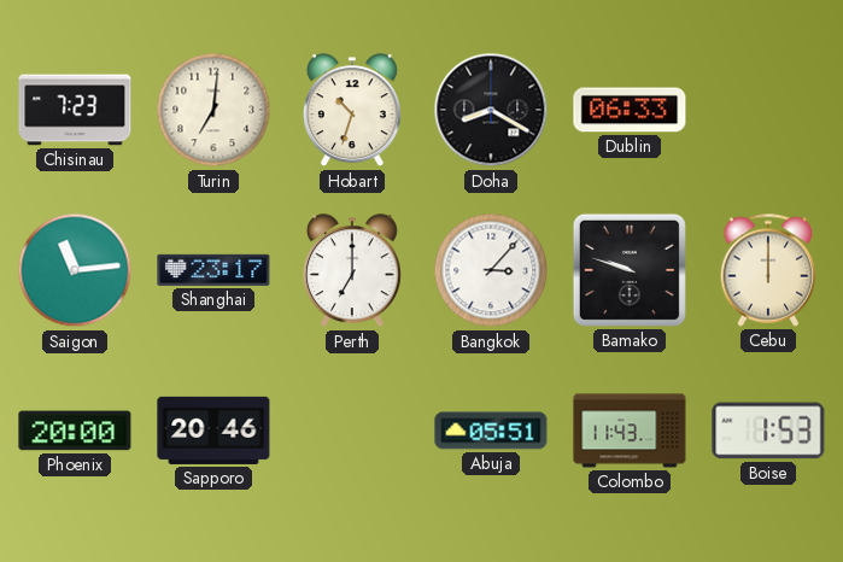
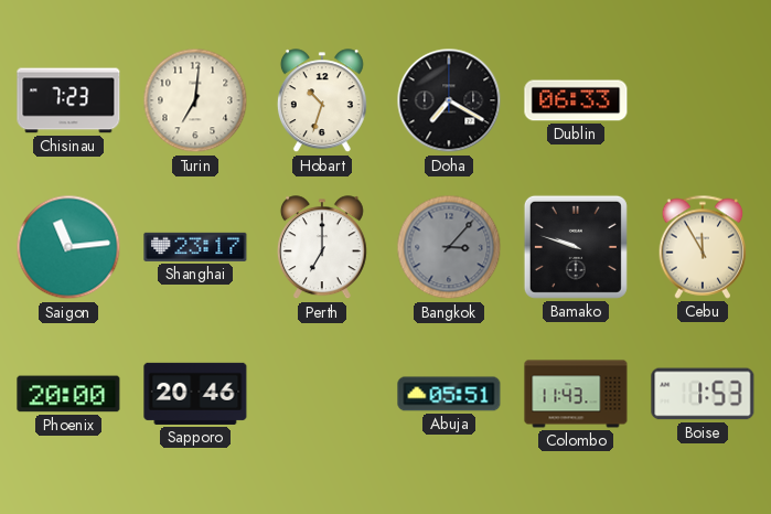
Doha: 8:20 -> 7:20
Bangkok dial: white -> grey
Cebu: 12:00 -> 11:55
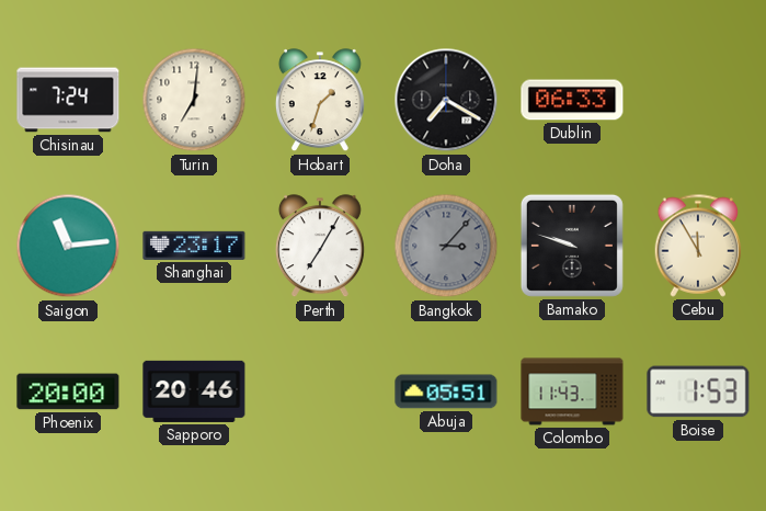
Chisinau: 7:23 -> 7:24
Hobart: 10:33 -> 1:33
Perth: 7:00 -> 7:05
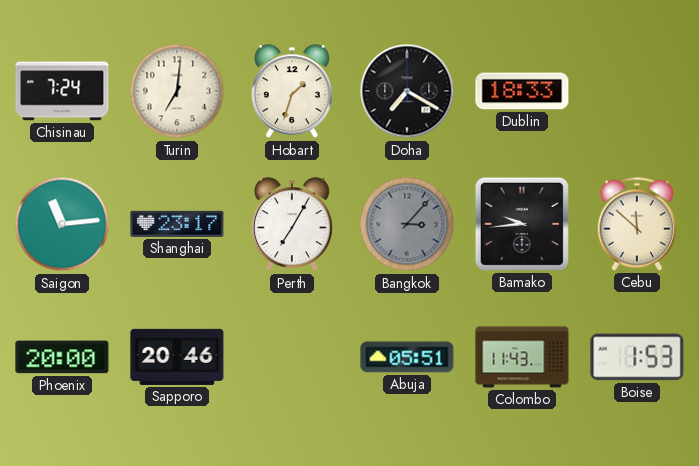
Dublin: 06:33 -> 18:33
Bamako: 9:48 -> 9:44
Cebu: 11:55 -> 11:52
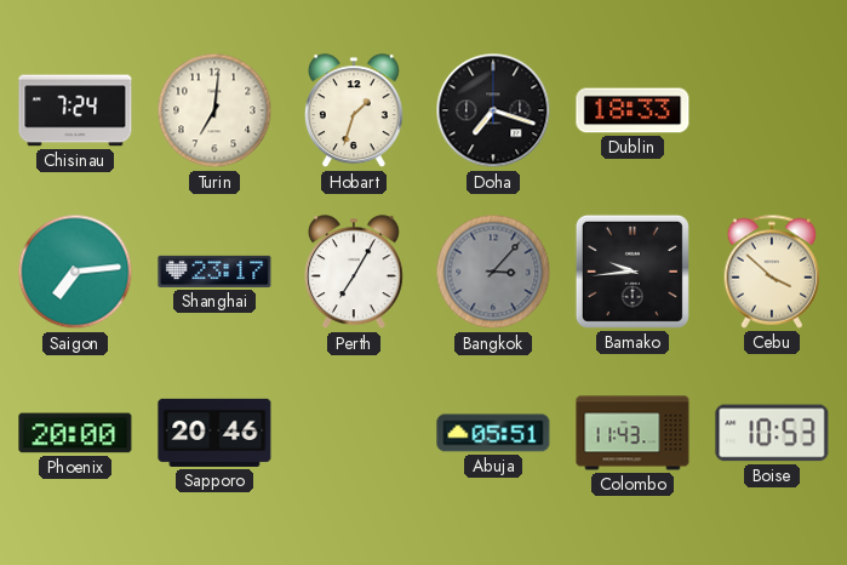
Doha: 7:20 -> 7:18
Saigon: 11:14 -> 7:14
Cebu: 11:52 -> 3:52
Boise: 1:53 -> 10:53
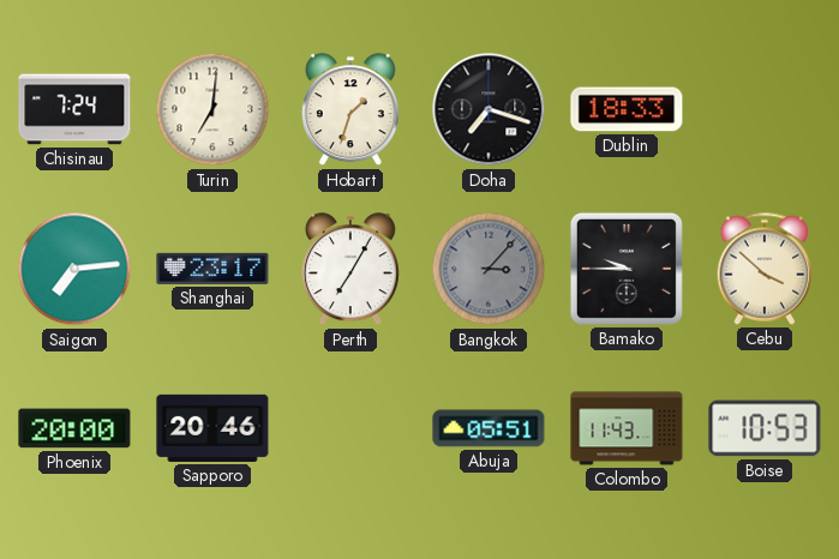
Bamako: 9:44 -> 9:45
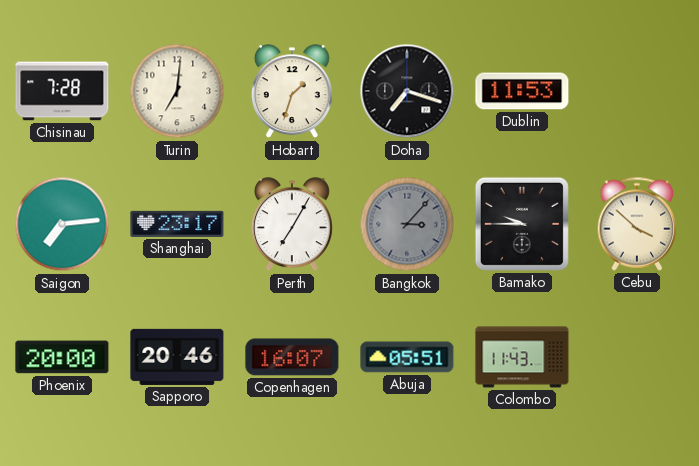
Chisinau: 7:24 -> 7:28
Dublin: 18:33 -> 11:53
Copenhagen: none -> 16:07
Boise: 10:53 -> none
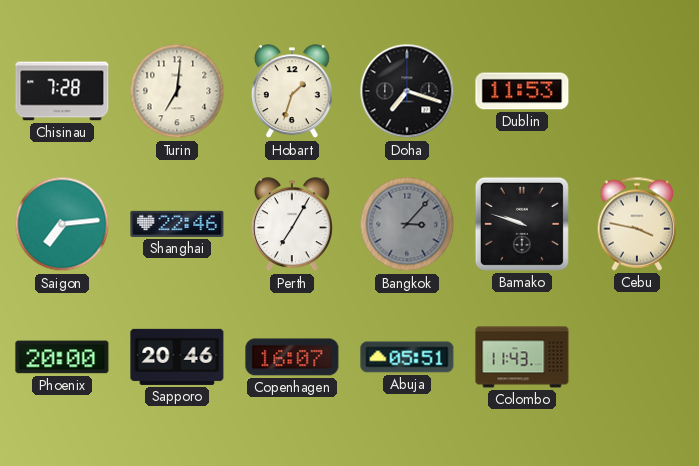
Shanghai: 23:17 -> 22:46
Bamako: 9:45 -> 9:48
Cebu: 3:52 -> 3:47
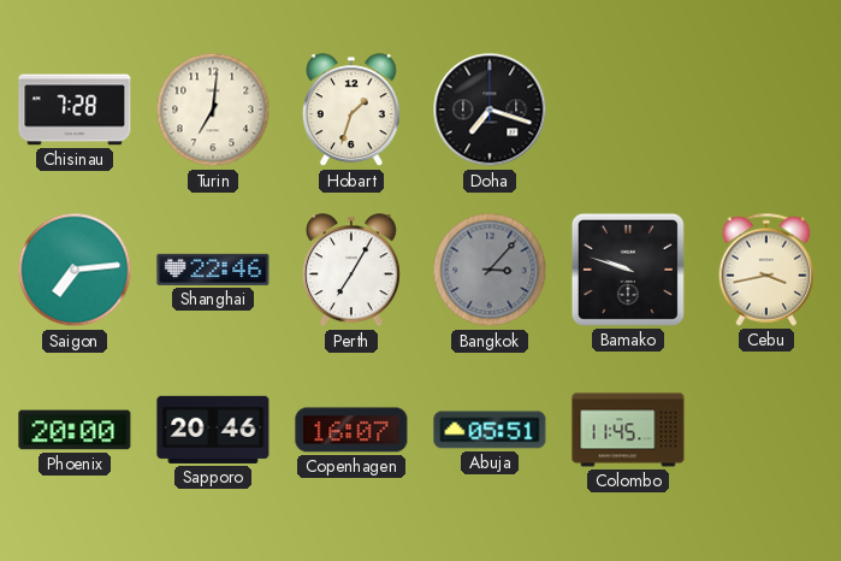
Dublin: 11:53 -> none
Cebu: 3:47 -> 3:43
Colombo: 11:43 -> 11:45
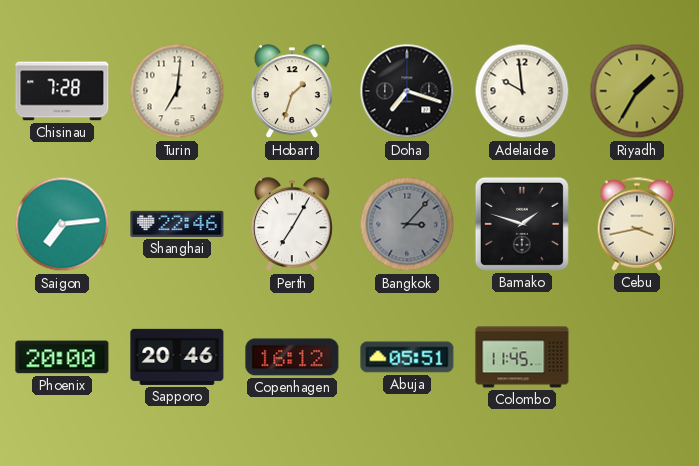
Adelaide: none -> 9:59
Riyadh: none -> 1:35
Bamako: 9:48 -> 1:48
Copenhagen: 16:07 -> 16:12
